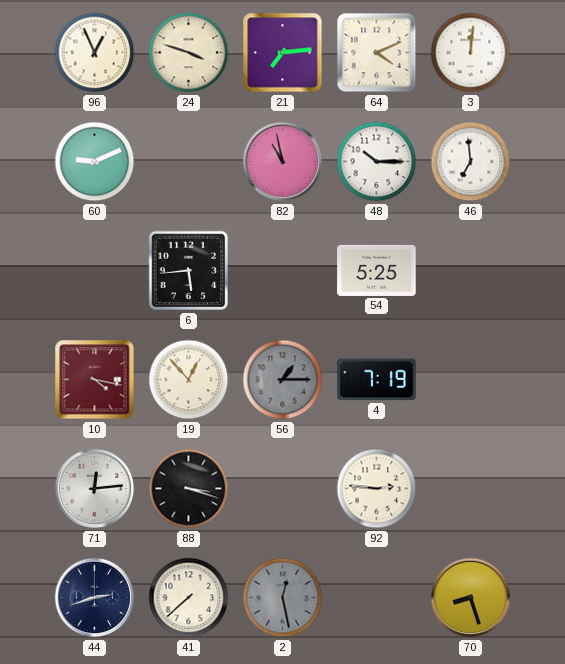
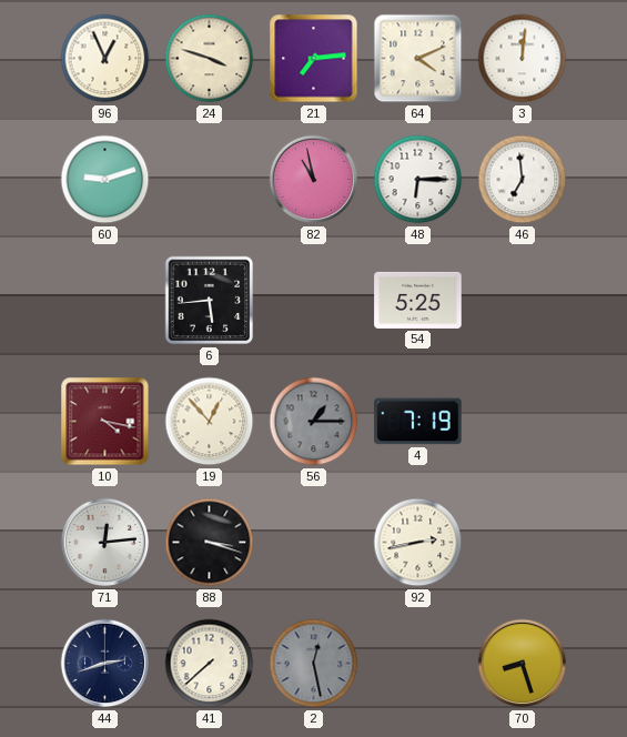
60: 9:11 -> 9:12
48: 10:15 -> 6:15
92: 2:46 -> 2:43
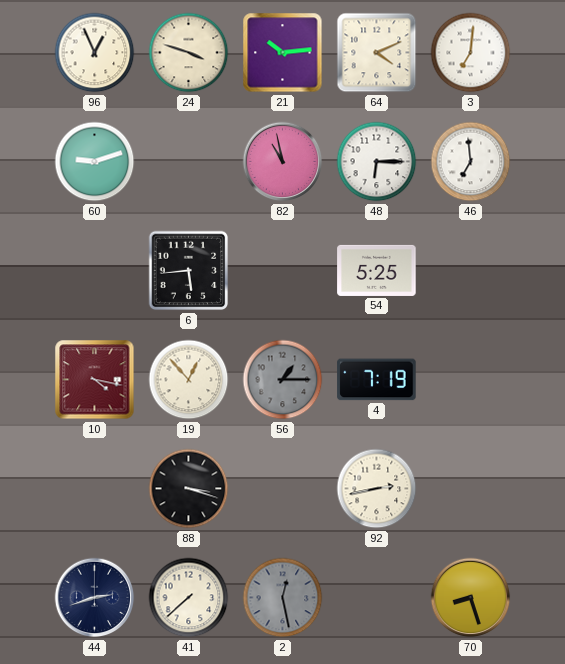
21: 7:14 -> 10:14
3: 12:01 -> 7:01
71: 12:14 -> none
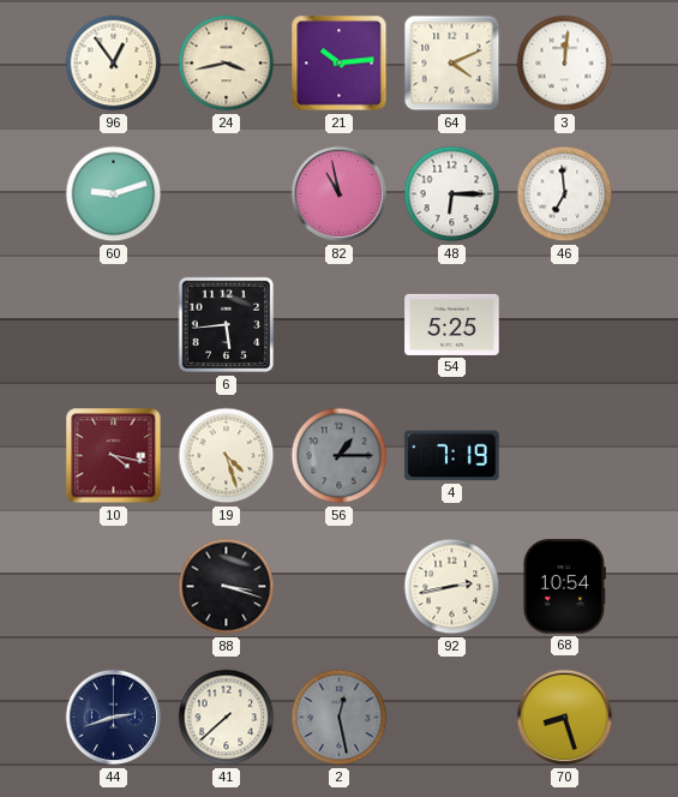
96: 12:56 -> 12:54
24: 3:48 -> 3:43
3: 7:01 -> 12:01
19: 12:53 -> 4:27
68: none -> 10:54
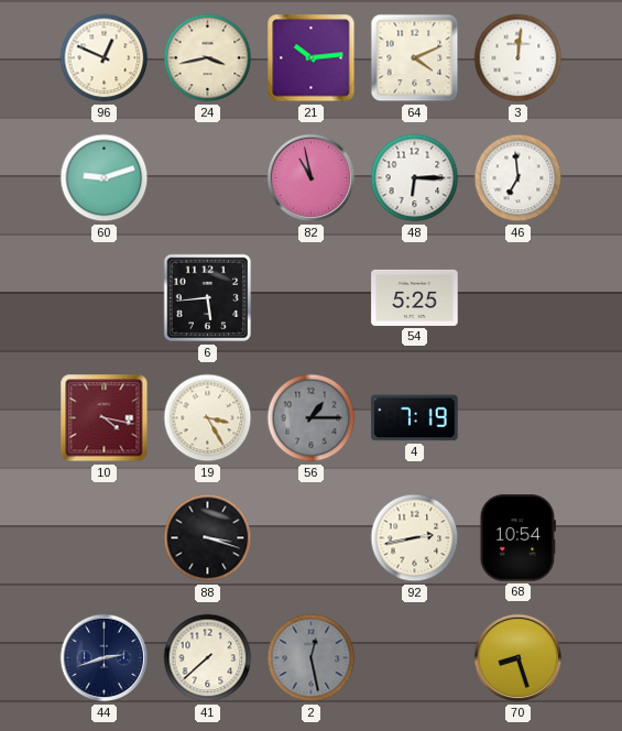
96: 12:54 -> 12:49
19: 4:27 -> 3:25
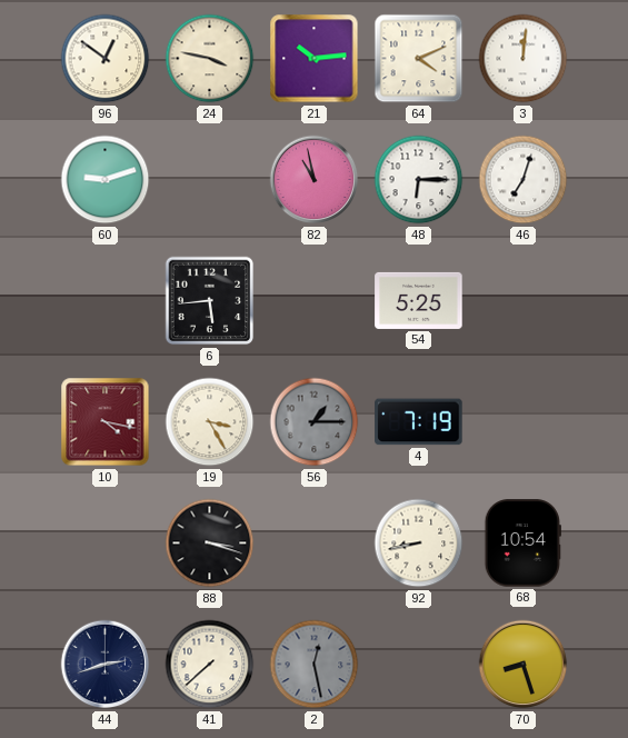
96: 12:49 -> 12:51
24: 3:43 -> 3:47
46: 6:59 -> 7:03
92: 2:43 -> 8:43
